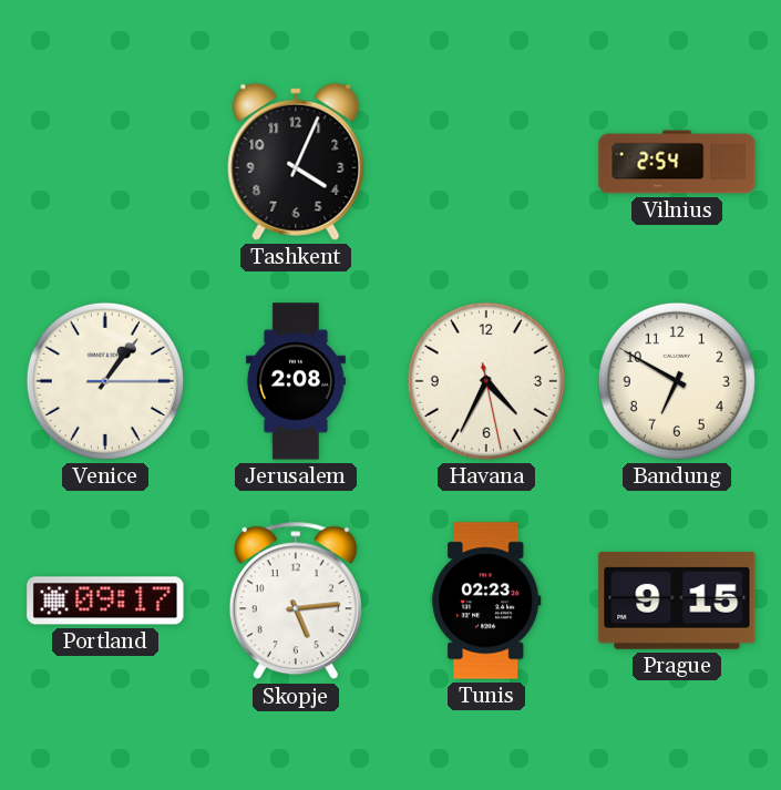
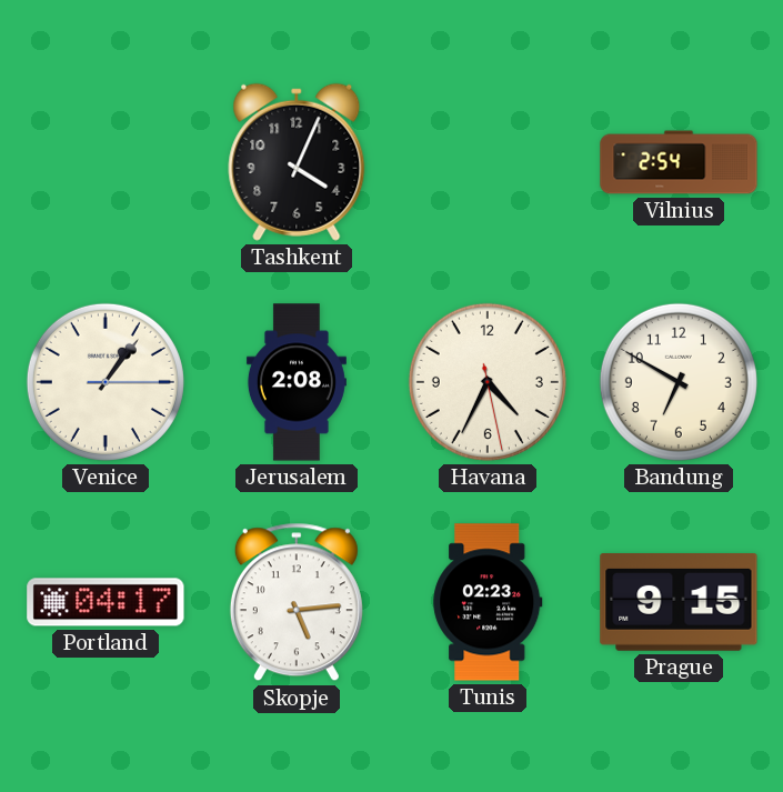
Portland: 09:17 -> 04:17
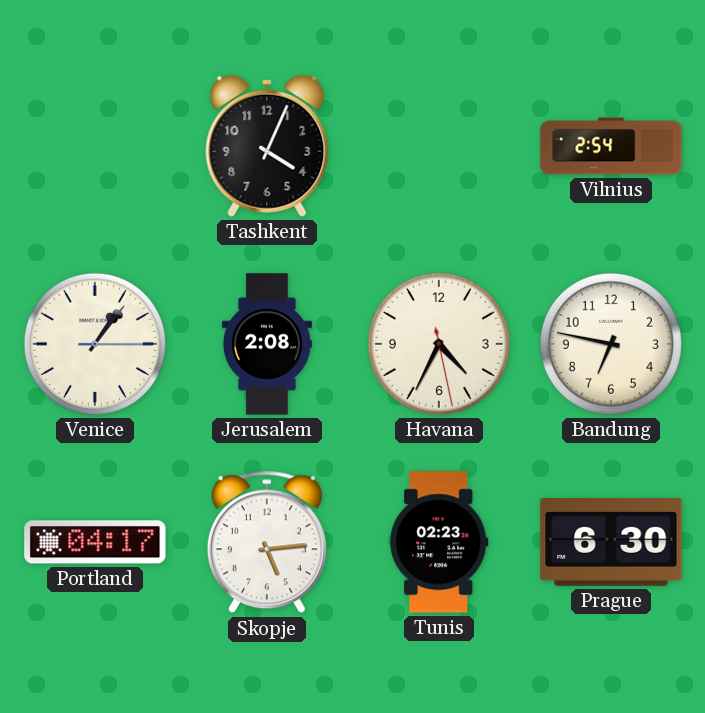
Bandung: 6:50 -> 6:47
Prague: 9:15 -> 6:30
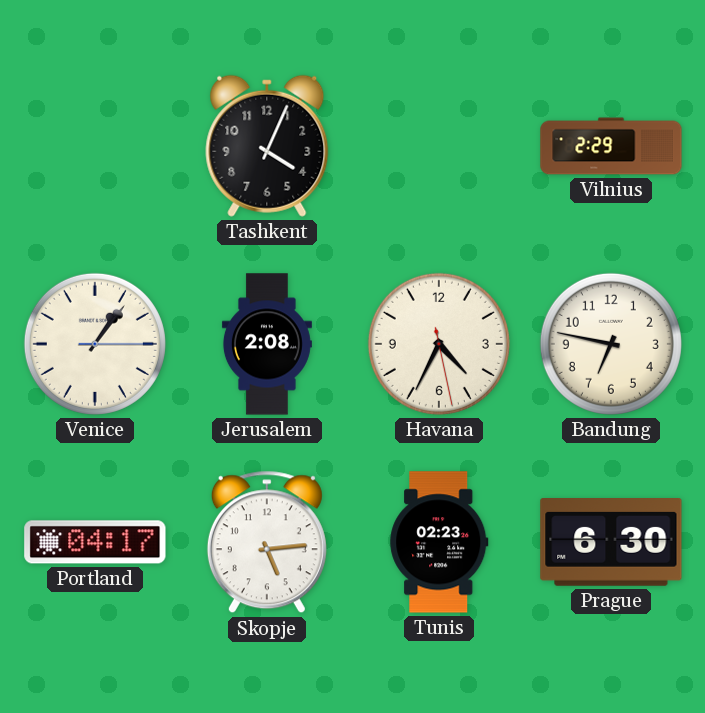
Vilnius: 2:54 -> 2:29
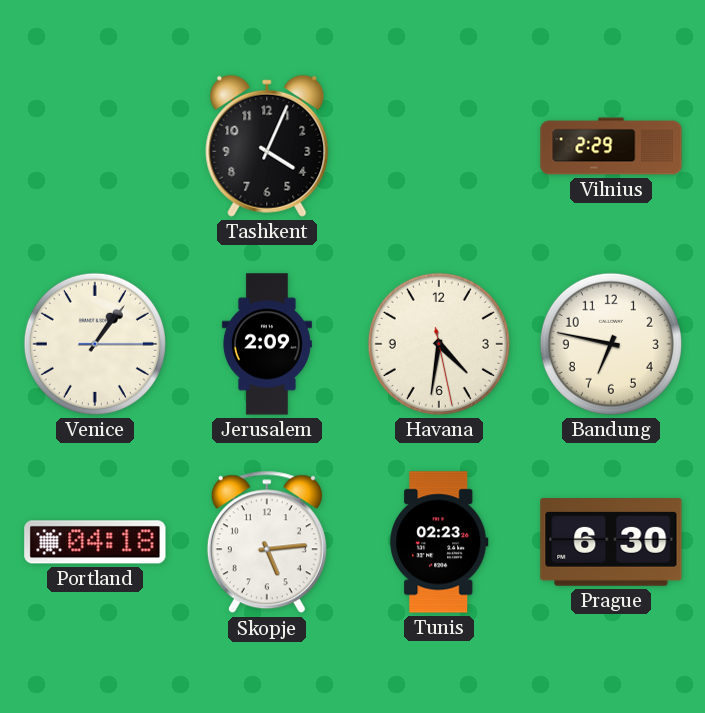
Jerusalem: 2:08 -> 2:09
Havana: 4:34 -> 4:31
Portland: 04:17 -> 04:18
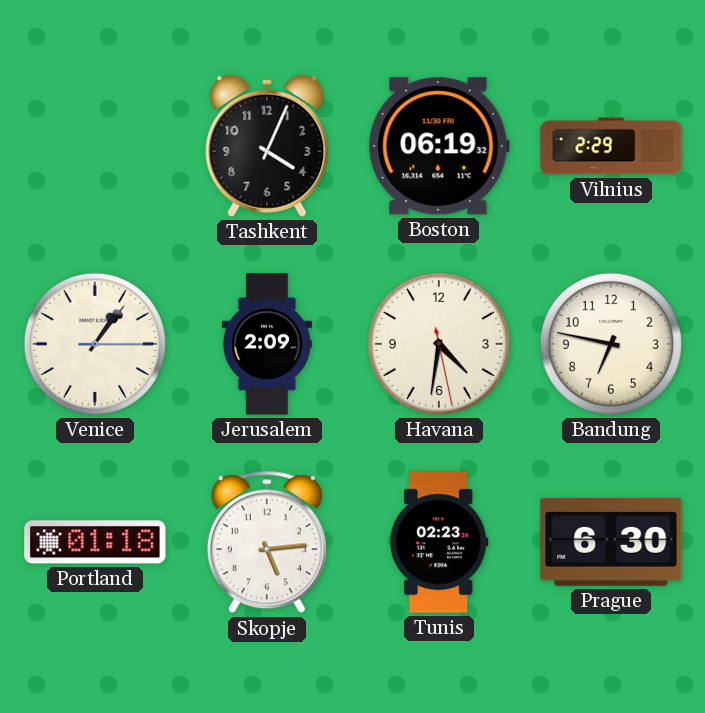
Boston: none -> 06:19
Portland: 04:18 -> 01:18
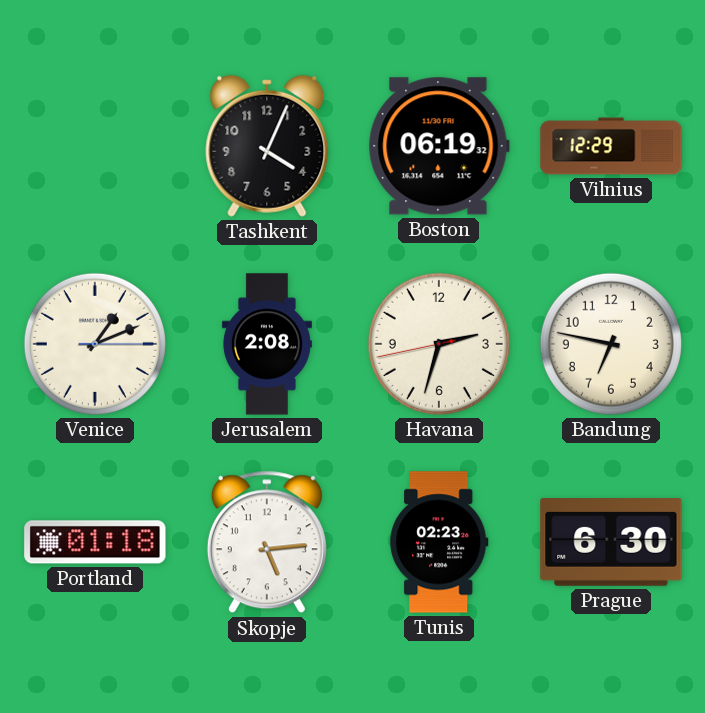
Vilnius: 2:29 -> 12:29
Venice: 1:06 -> 1:11
Jerusalem: 2:09 -> 2:08
Havana: 4:31 -> 2:32
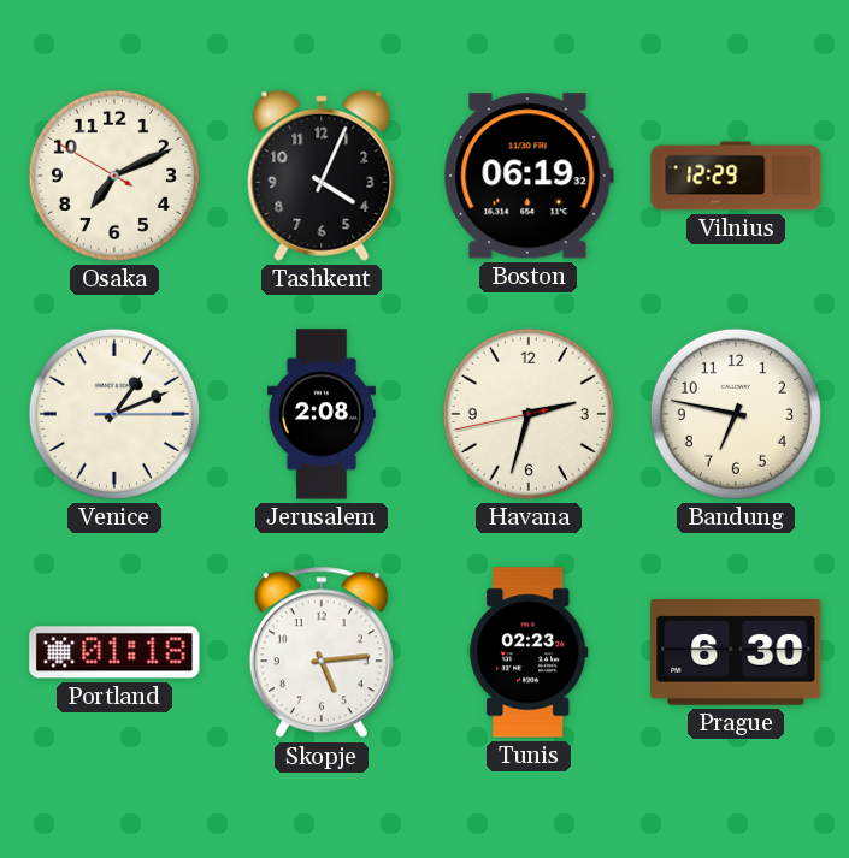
Osaka: none -> 7:10
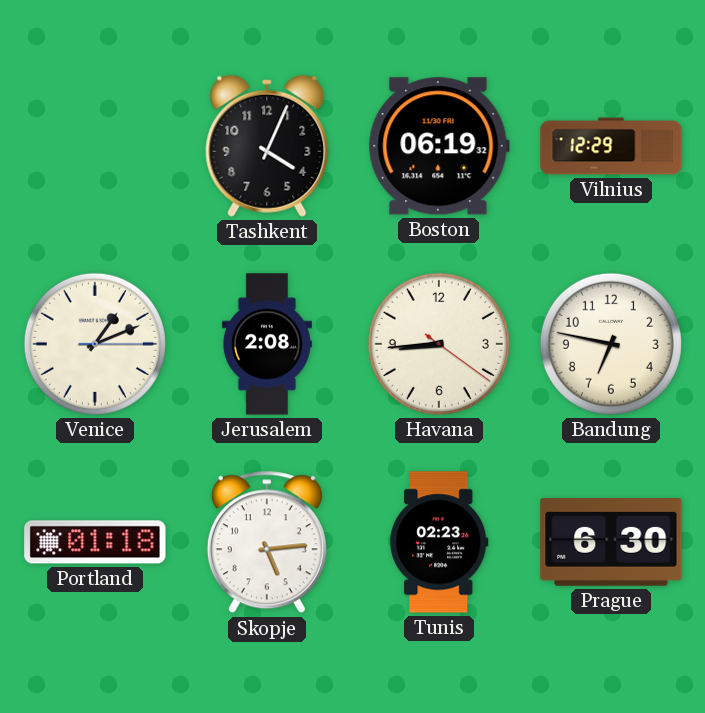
Osaka: 7:10 -> none
Havana: 2:32 -> 8:44
